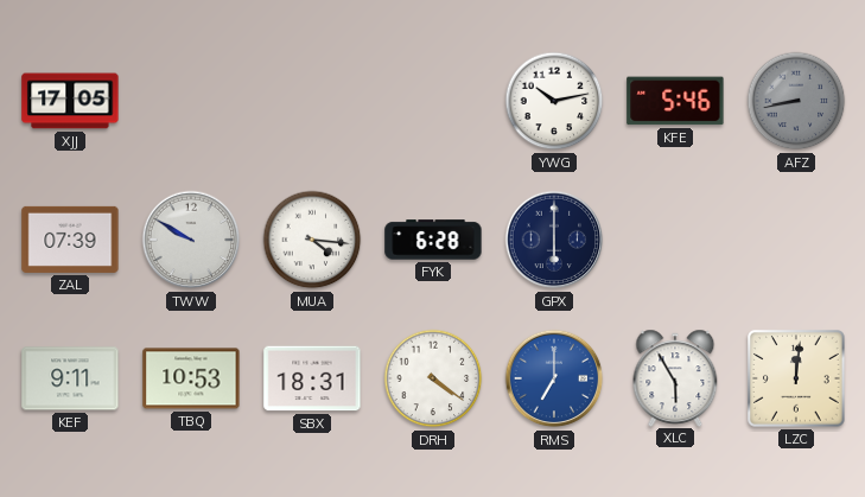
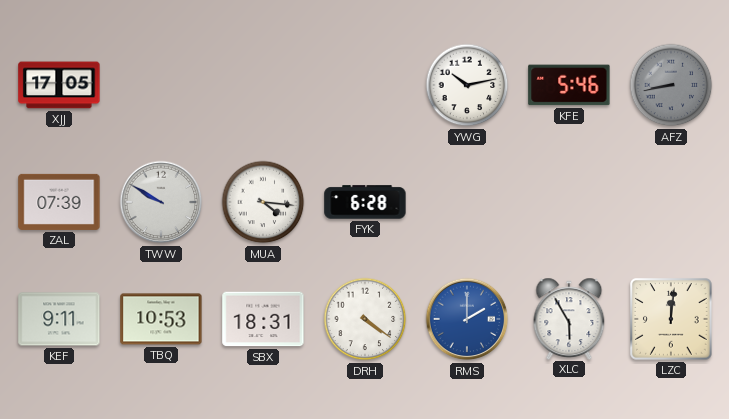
GPX: 6:00 -> none
RMS: 7:00 -> 2:00
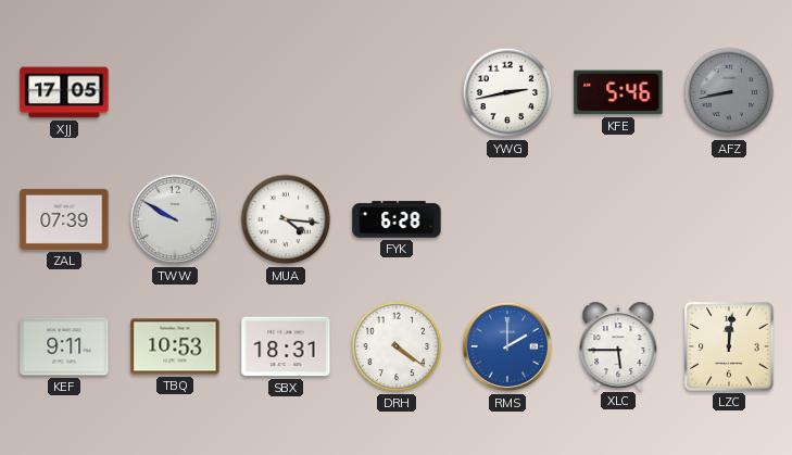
YWG: 10:13 -> 2:43
XLC: 5:55 -> 5:45
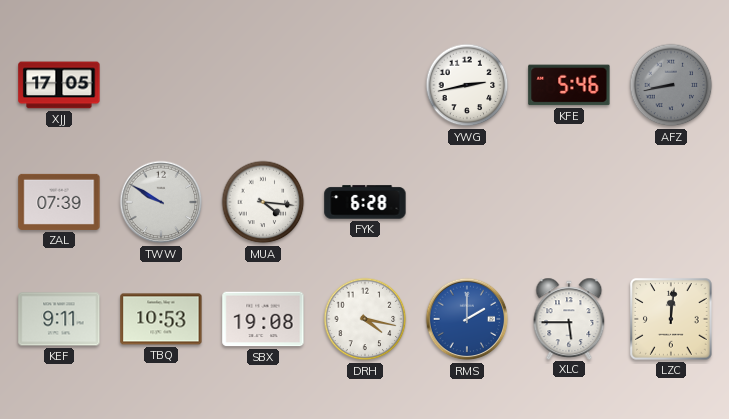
SBX: 18:31 -> 19:08
DRH: 4:21 -> 4:17
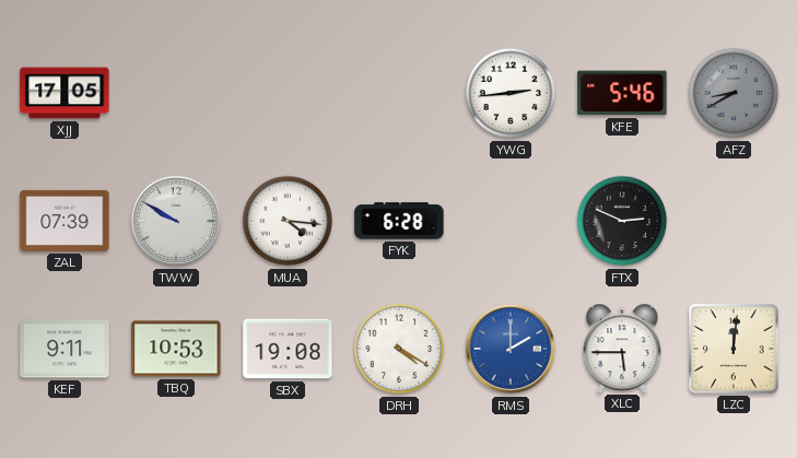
YWG: 2:43 -> 2:44
AFZ: 8:43 -> 8:40
FTX: none -> 2:49
DRH: 4:17 -> 4:20
